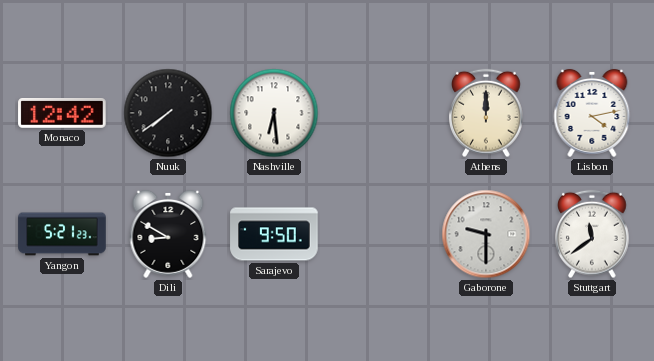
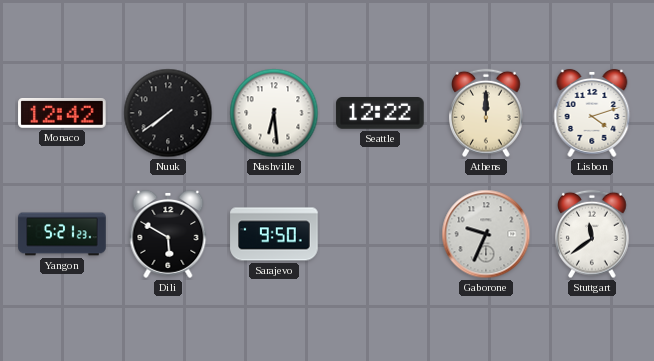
Seattle: none -> 12:22
Lisbon: 4:13 -> 4:12
Dili: 8:50 -> 5:50
Gaborone: 9:30 -> 9:34
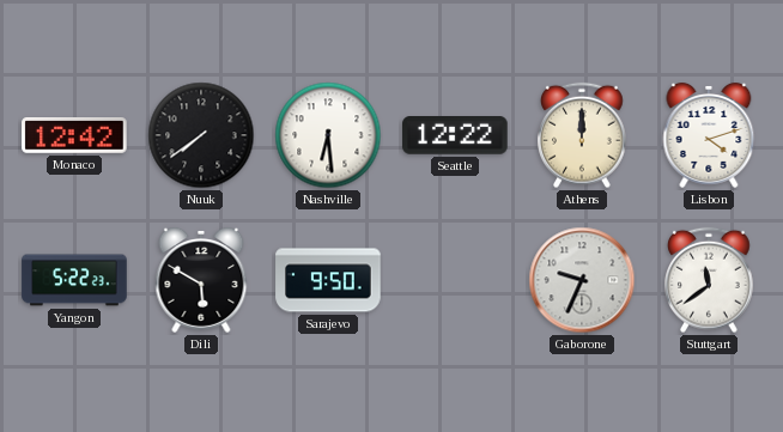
Yangon: 5:21 -> 5:22
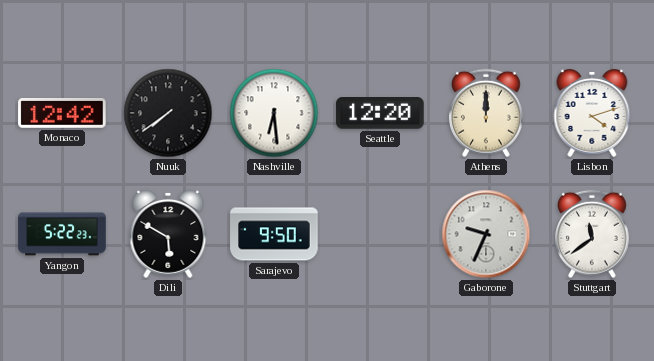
Seattle: 12:22 -> 12:20
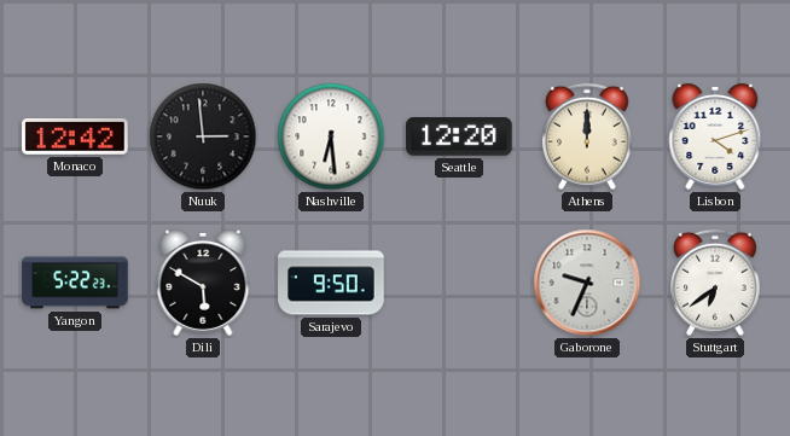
Nuuk: 7:39 -> 2:59
Stuttgart: 11:39 -> 6:39
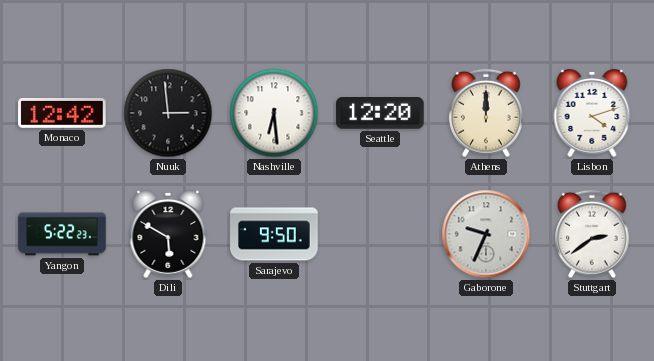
Stuttgart: 6:39 -> 2:39
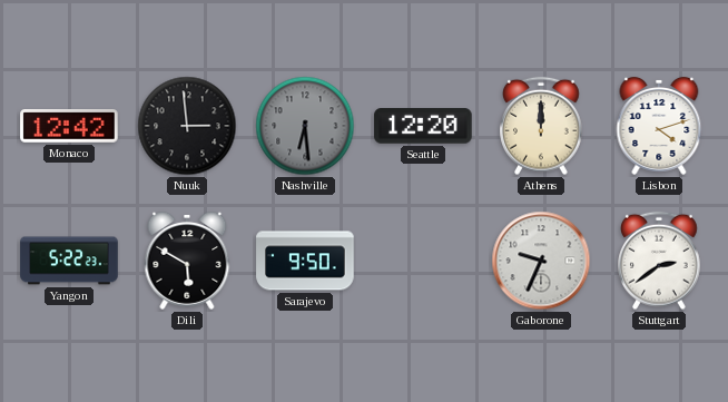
Nashville dial: white -> grey
